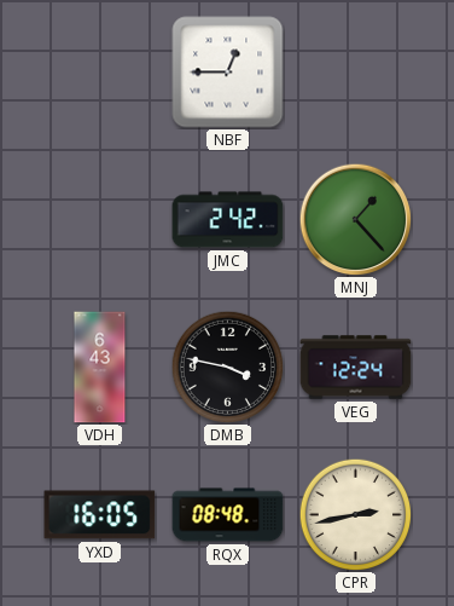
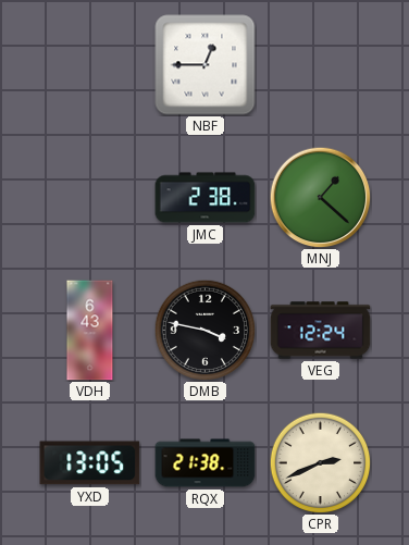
JMC: 2:42 -> 2:38
MNJ: 1:23 -> 1:22
YXD: 16:05 -> 13:05
RQX: 08:48 -> 21:38
CPR: 2:43 -> 2:41
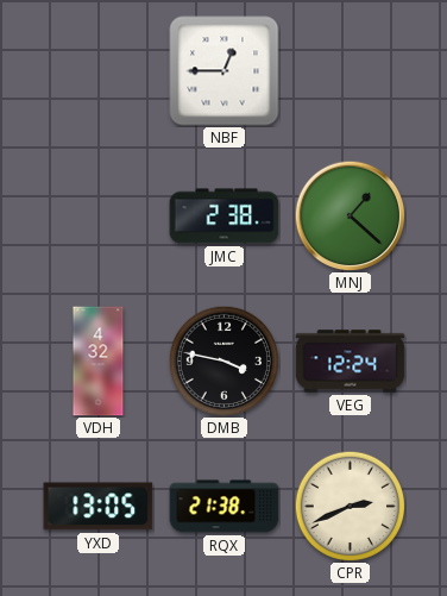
VDH: 6:43 -> 4:32
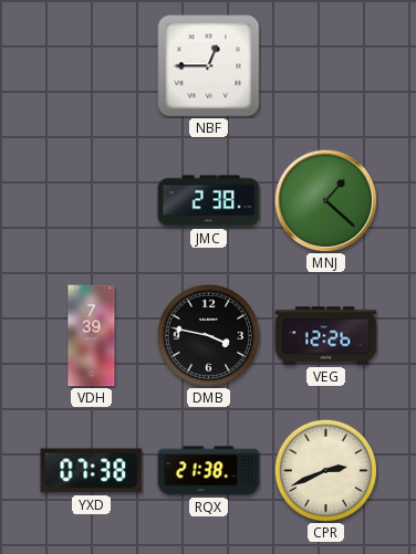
VDH: 4:32 -> 7:39
VEG: 12:24 -> 12:26
YXD: 13:05 -> 07:38
